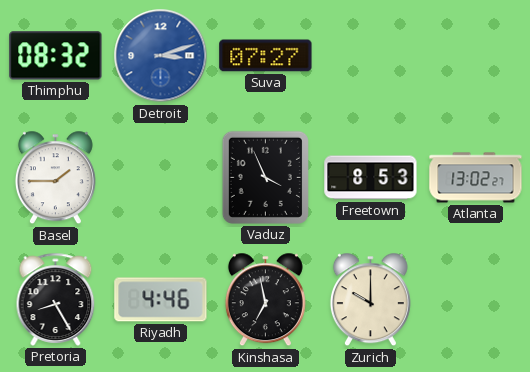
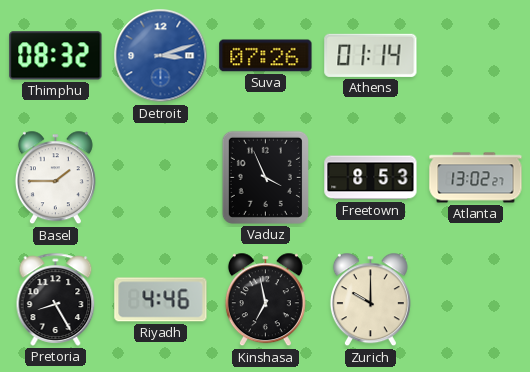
Suva: 07:27 -> 07:26
Athens: none -> 01:14
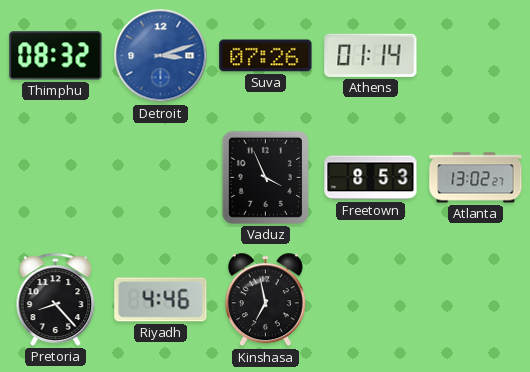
Basel: 1:45 -> none
Pretoria: 8:25 -> 8:23
Zurich: 10:00 -> none
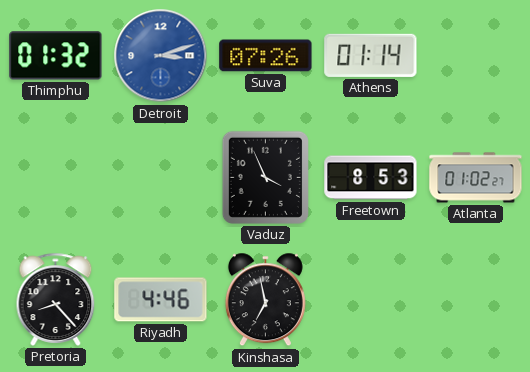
Thimphu: 08:32 -> 01:32
Atlanta: 13:02 -> 01:02
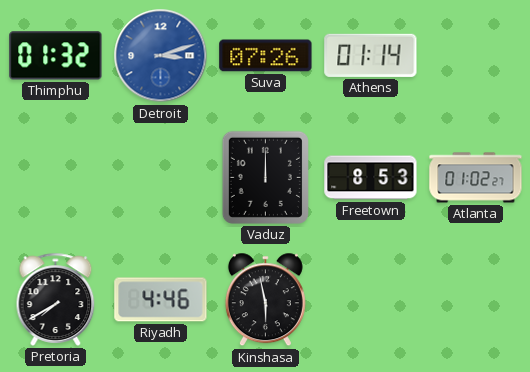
Vaduz: 3:56 -> 12:00
Pretoria: 8:23 -> 7:40
Kinshasa: 6:58 -> 5:58
